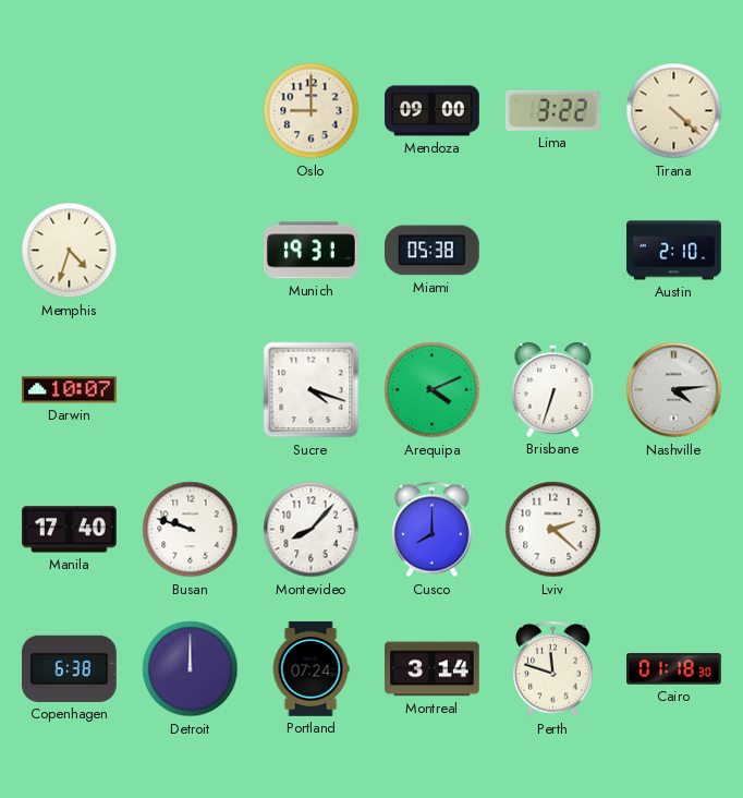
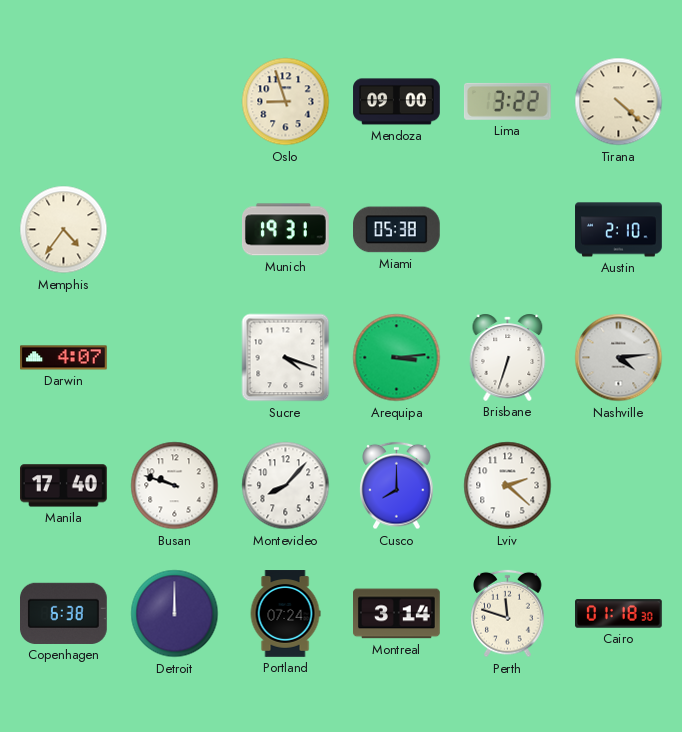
Oslo: 9:00 -> 8:57
Memphis: 4:33 -> 4:36
Darwin: 10:07 -> 4:07
Arequipa: 4:11 -> 3:14
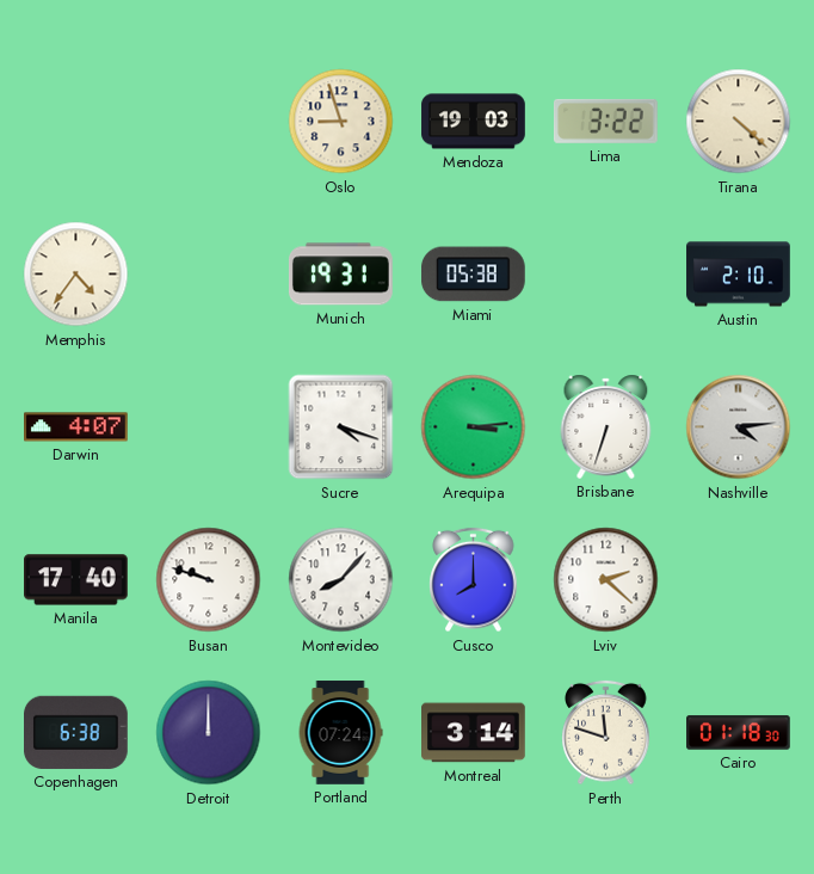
Mendoza: 09:00 -> 19:03
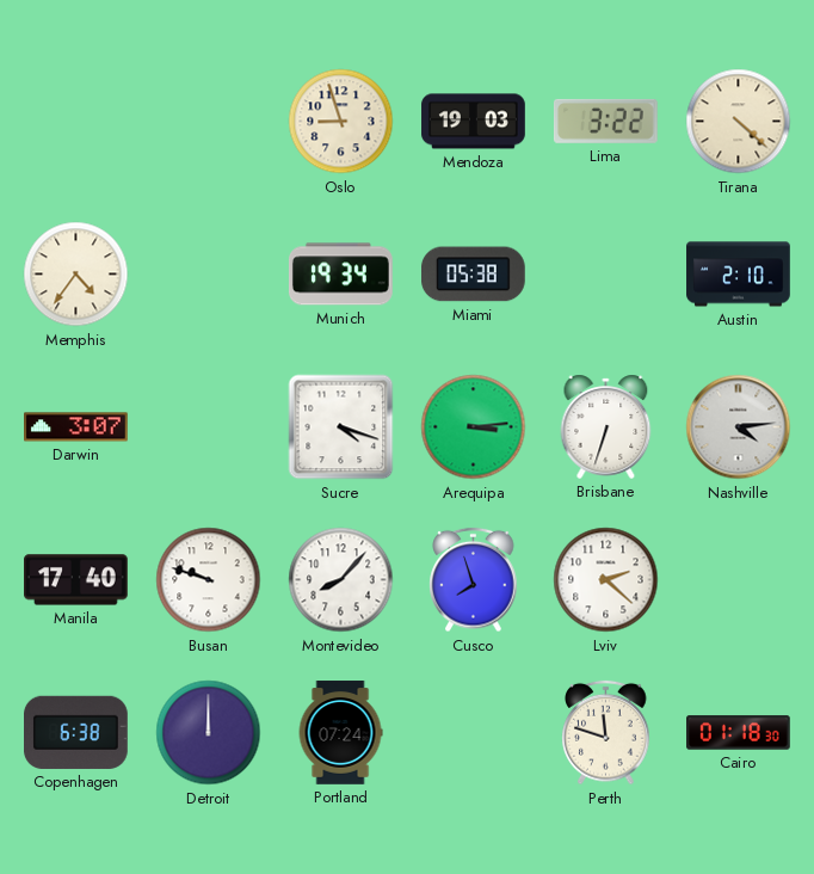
Munich: 19:31 -> 19:34
Darwin: 4:07 -> 3:07
Cusco: 8:00 -> 7:57
Montreal: 3:14 -> none
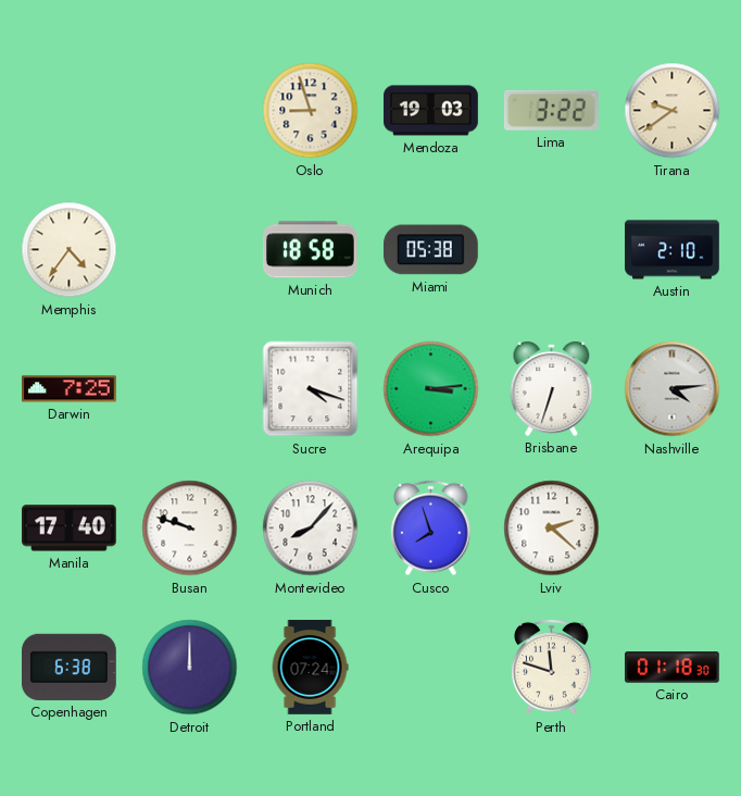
Tirana: 4:22 -> 9:39
Munich: 19:34 -> 18:58
Darwin: 3:07 -> 7:25
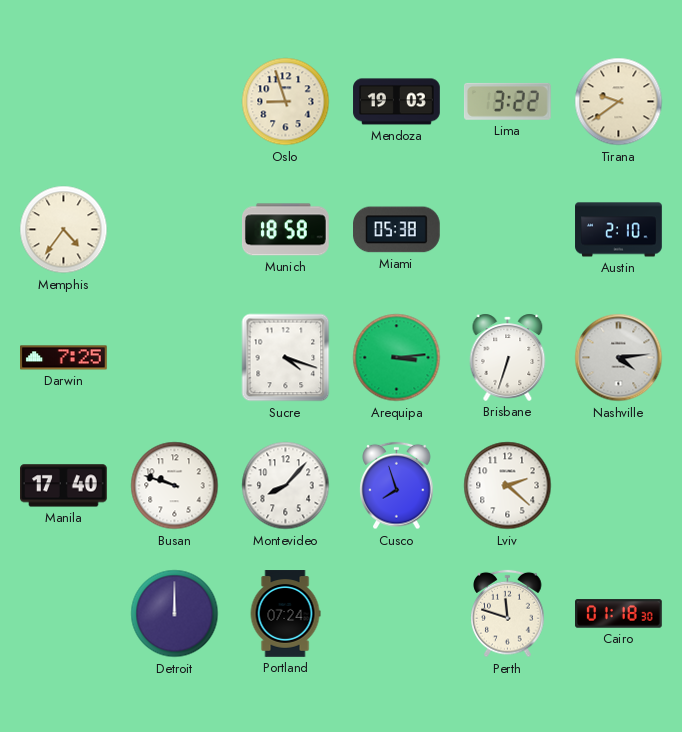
Copenhagen: 6:38 -> none
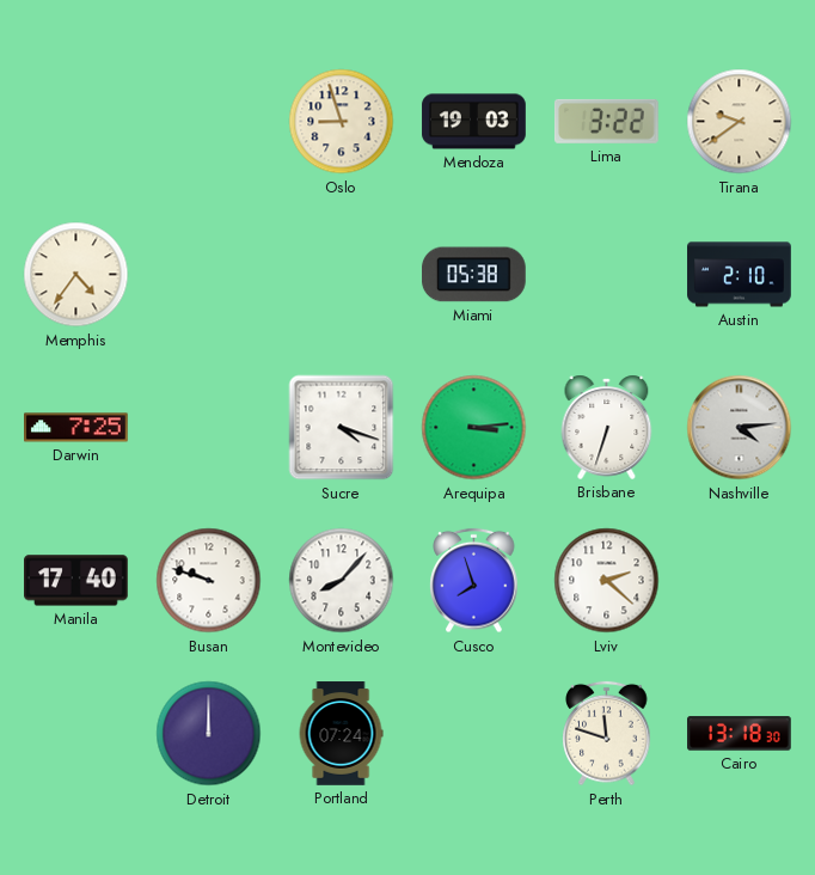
Munich: 18:58 -> none
Cairo: 01:18 -> 13:18
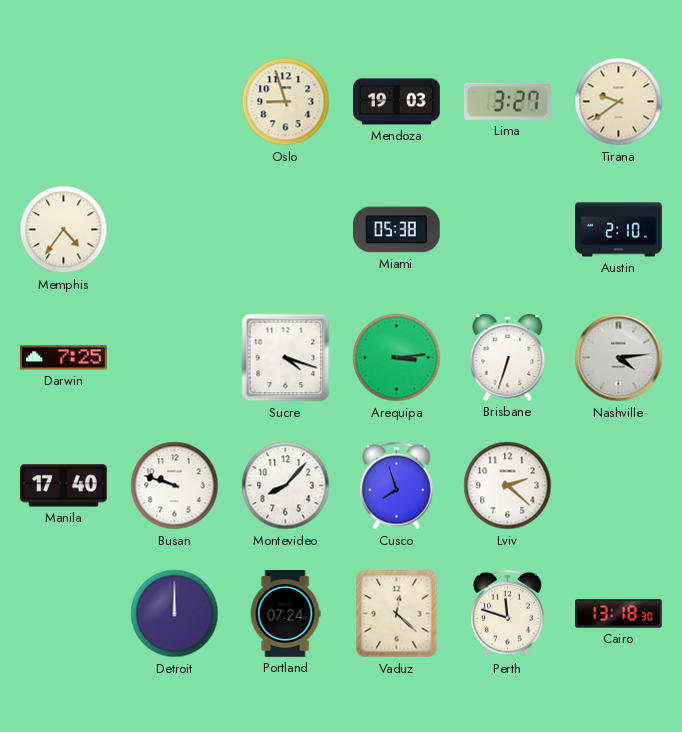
Lima: 3:22 -> 3:27
Vaduz: none -> 12:22
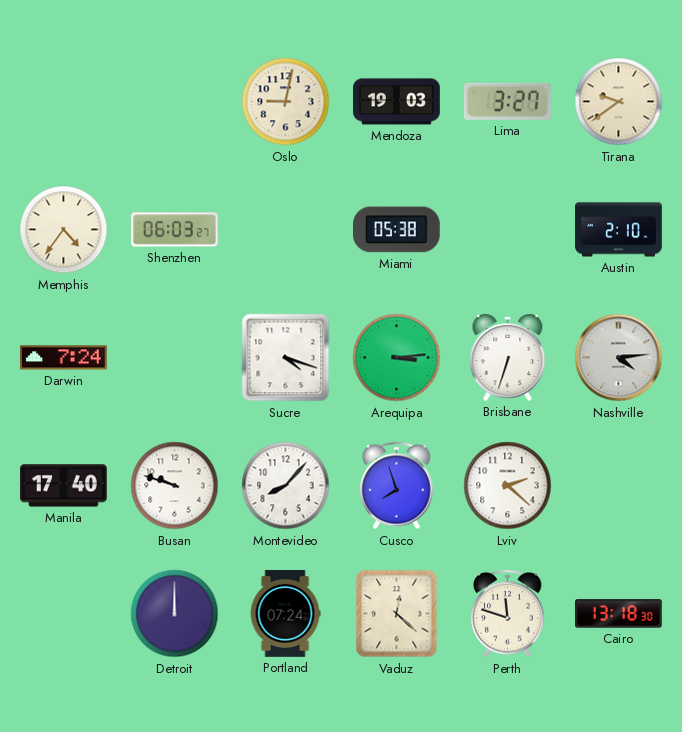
Oslo: 8:57 -> 9:02
Shenzhen: none -> 06:03
Darwin: 7:25 -> 7:24
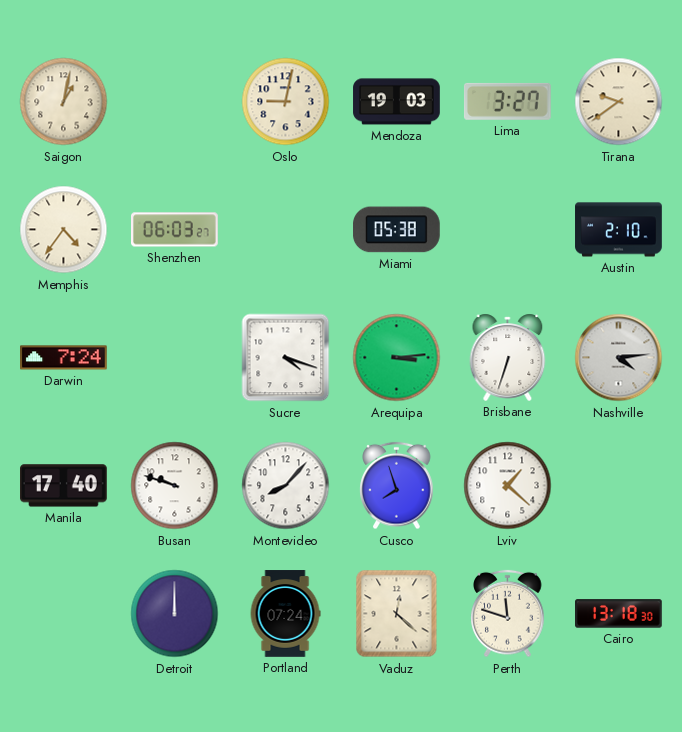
Saigon: none -> 1:02
Lviv: 2:22 -> 1:22
